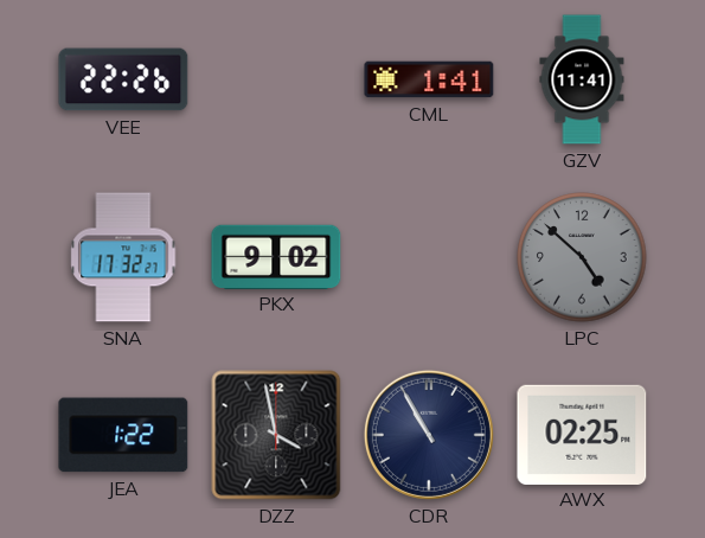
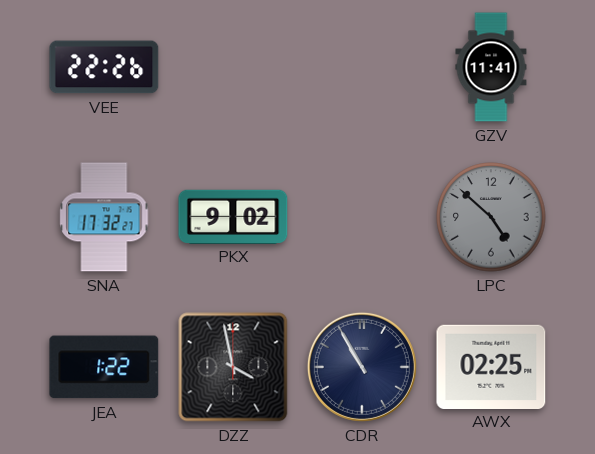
CML: 1:41 -> none
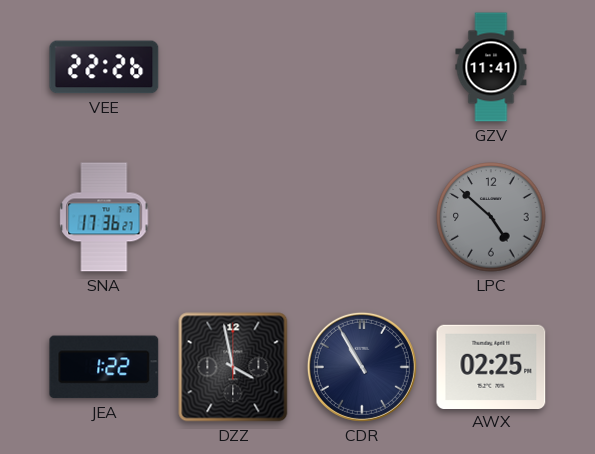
SNA: 17:32 -> 17:36
PKX: 9:02 -> none
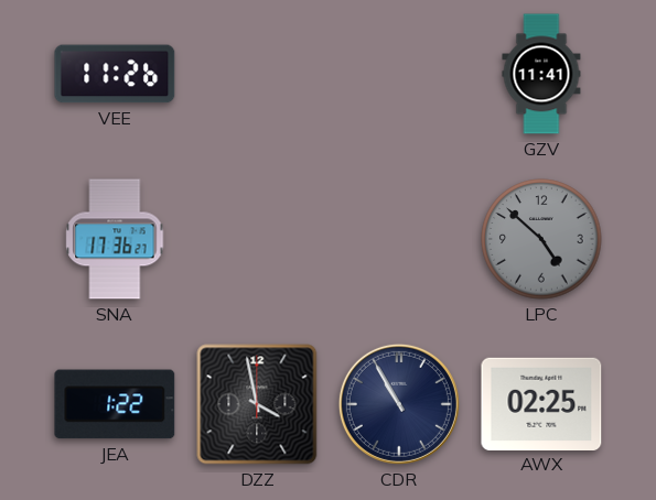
VEE: 22:26 -> 11:26
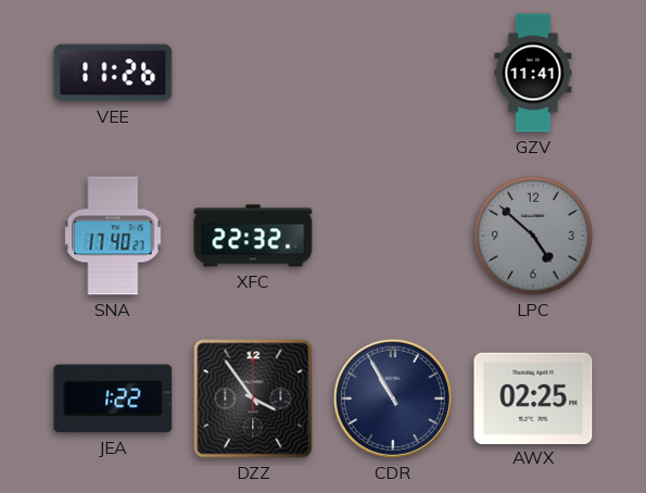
SNA: 17:36 -> 17:40
XFC: none -> 22:32
DZZ: 3:58 -> 3:54
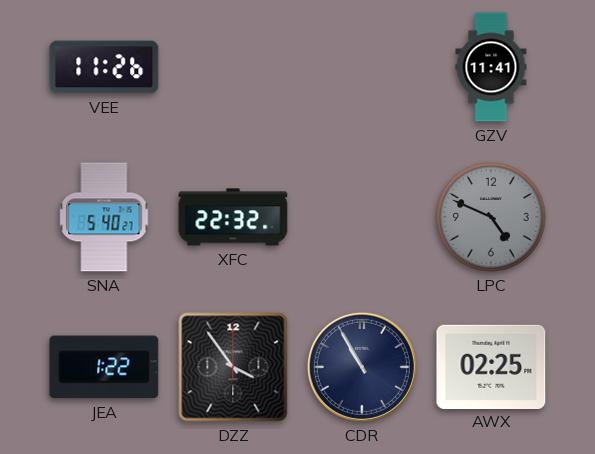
SNA: 17:40 -> 5:40
LPC: 4:52 -> 4:49
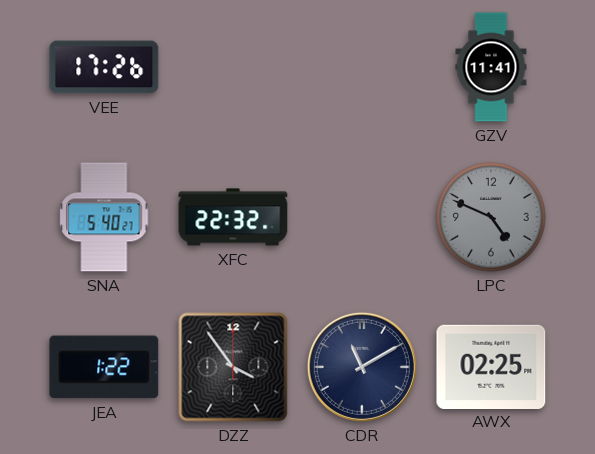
VEE: 11:26 -> 17:26
CDR: 10:55 -> 11:10
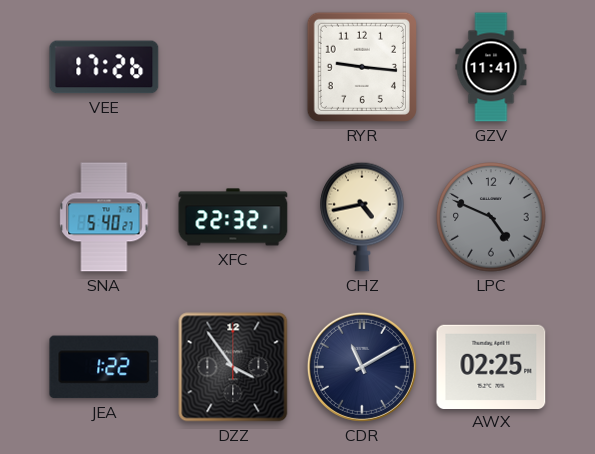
RYR: none -> 9:16
CHZ: none -> 4:43
